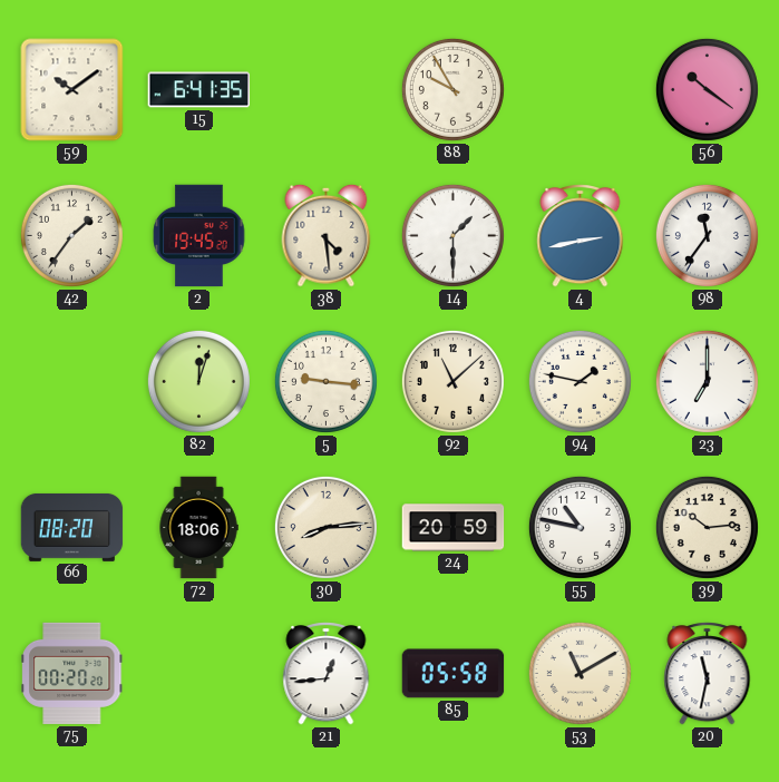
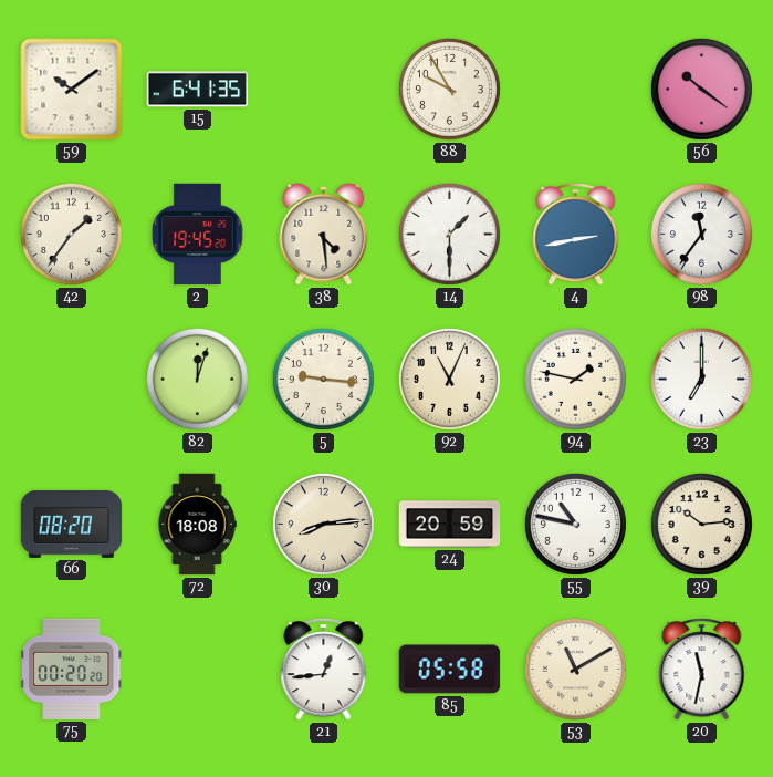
92: 11:08 -> 11:04
72: 18:06 -> 18:08
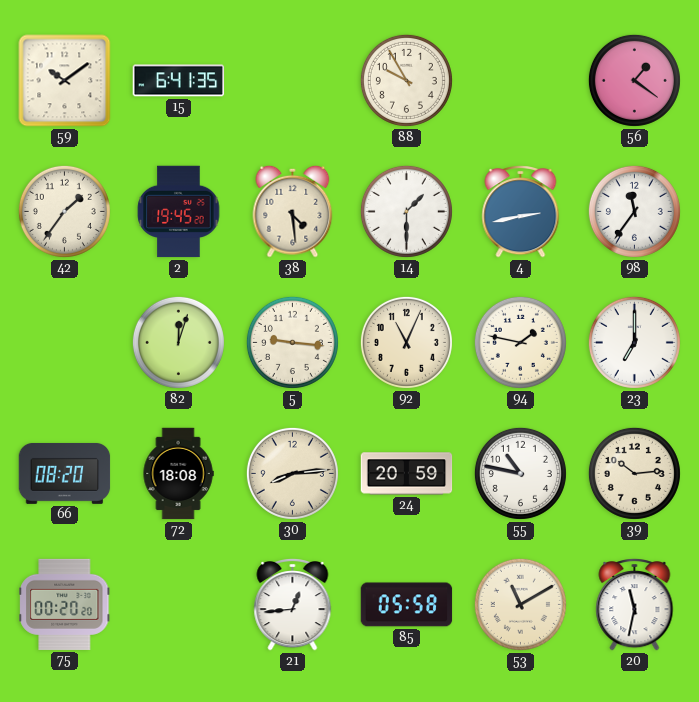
56: 10:21 -> 1:21
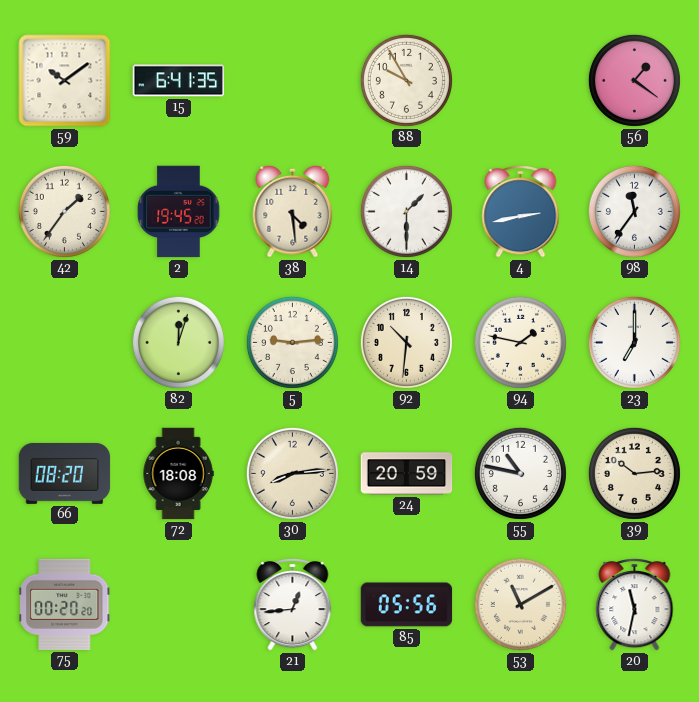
5: 9:16 -> 9:14
92: 11:04 -> 10:31
85: 05:58 -> 05:56
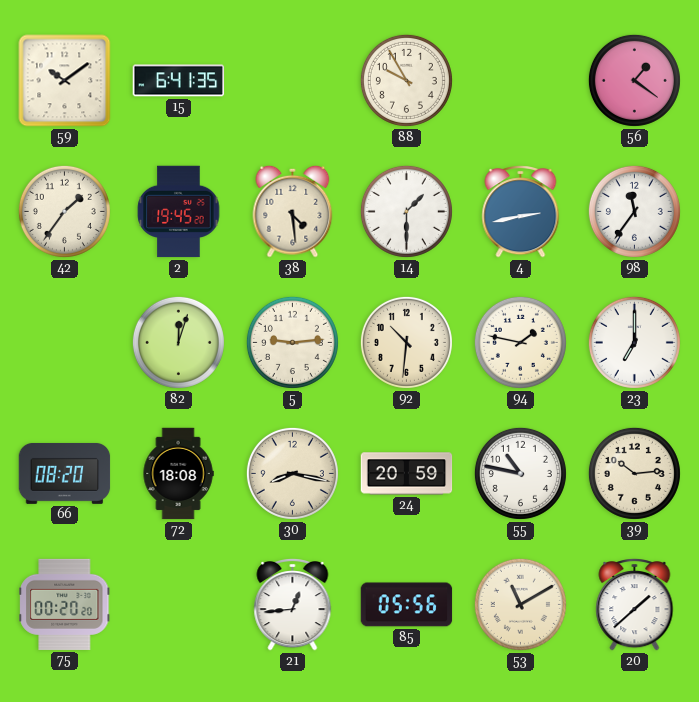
30: 8:14 -> 8:17
20: 11:32 -> 1:38
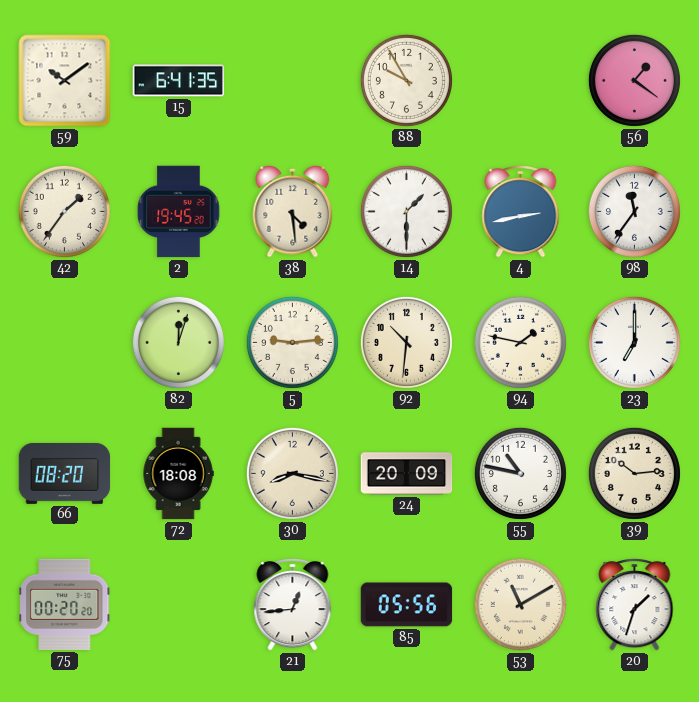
24: 20:59 -> 20:09
20: 1:38 -> 1:33
